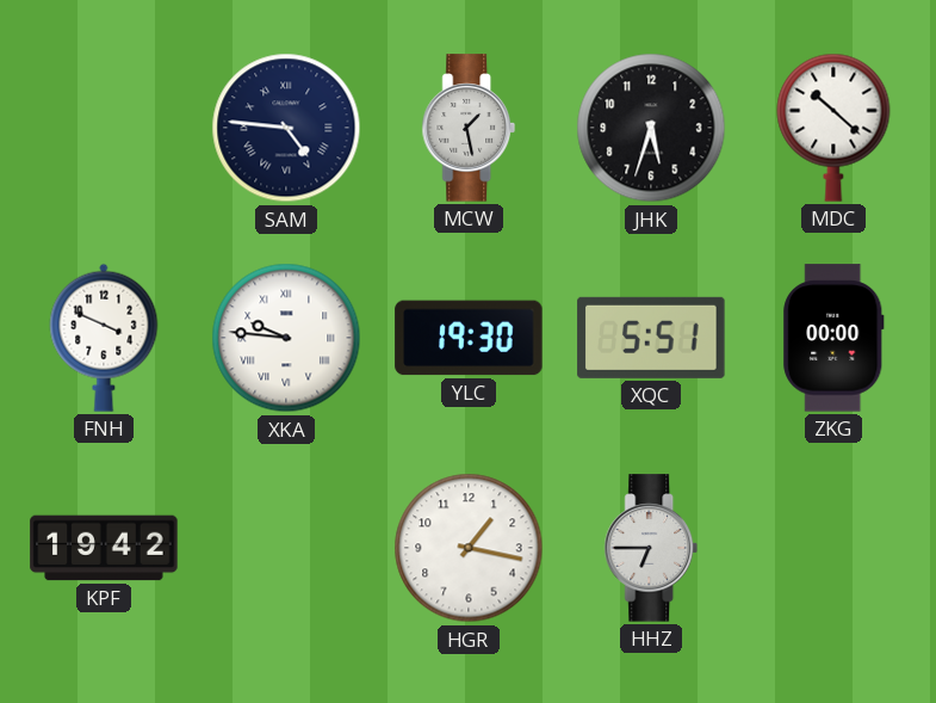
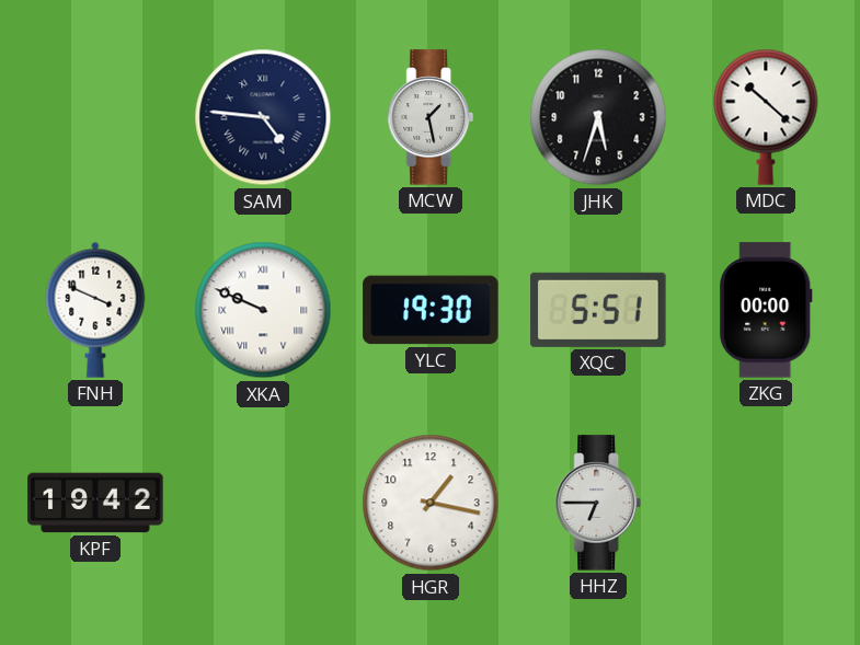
XKA: 9:46 -> 9:49
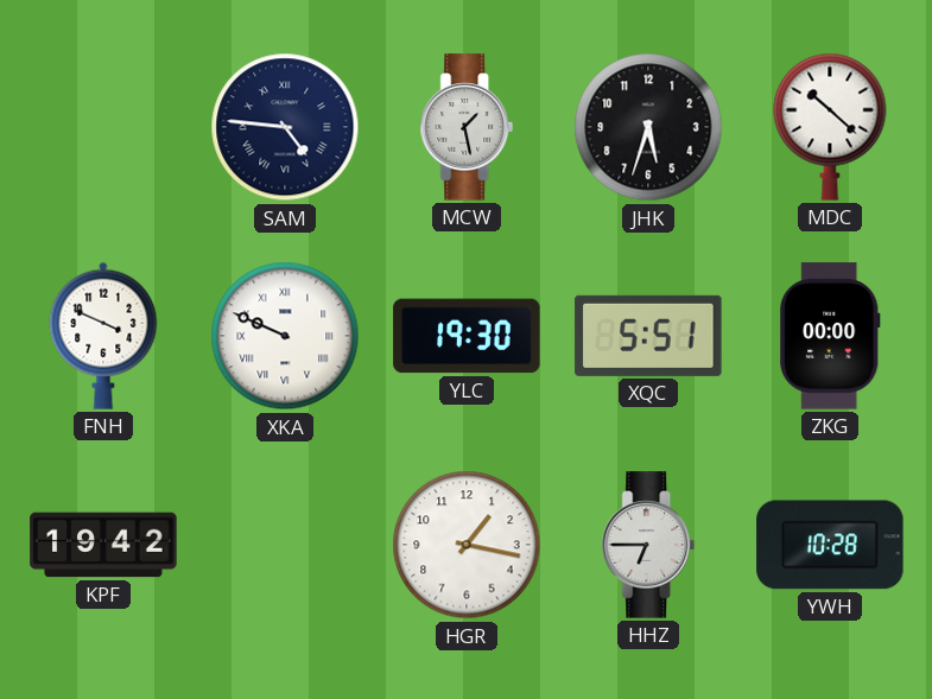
YWH: none -> 10:28
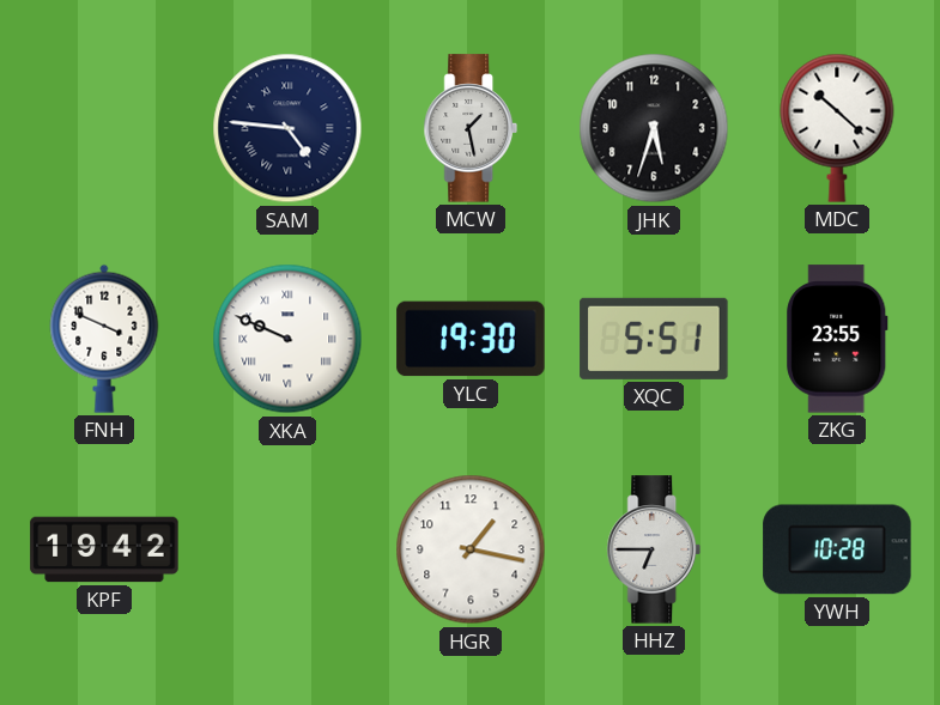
ZKG: 00:00 -> 23:55
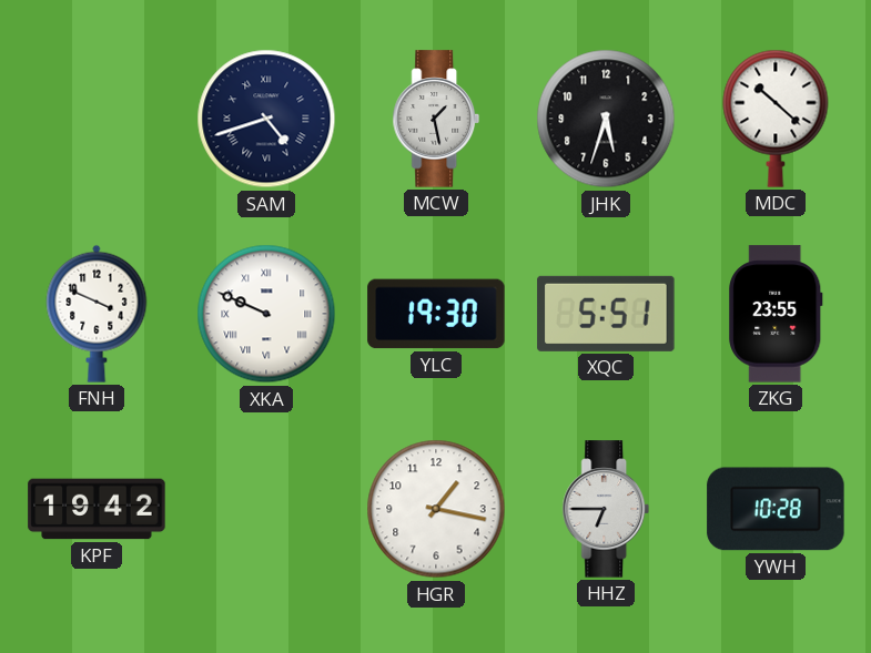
SAM: 4:46 -> 4:42
